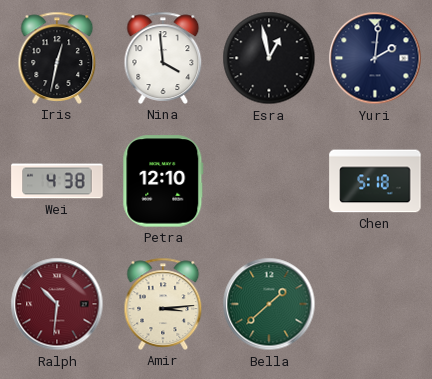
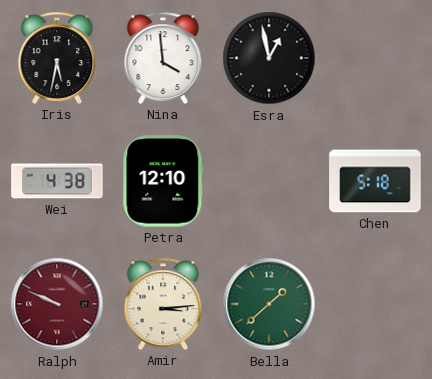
Iris: 12:32 -> 5:32
Yuri: 2:01 -> none
Ralph: 10:31 -> 9:49
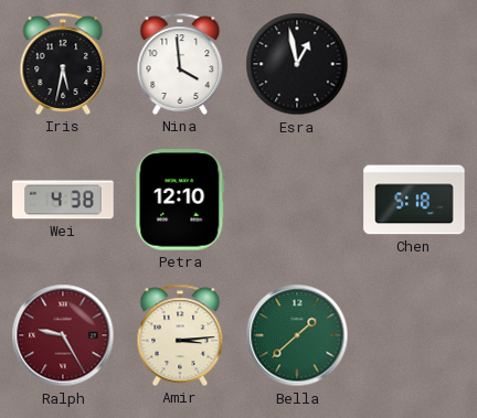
Ralph: 9:49 -> 9:25
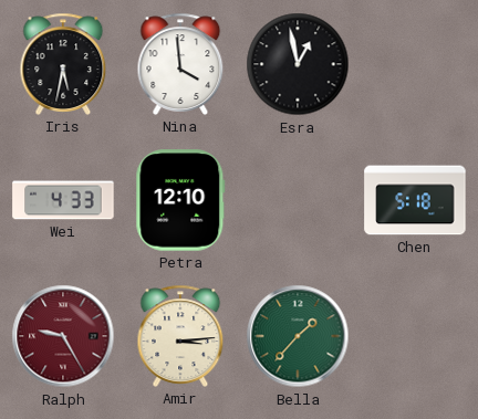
Wei: 4:38 -> 4:33
Bella: 1:38 -> 1:37
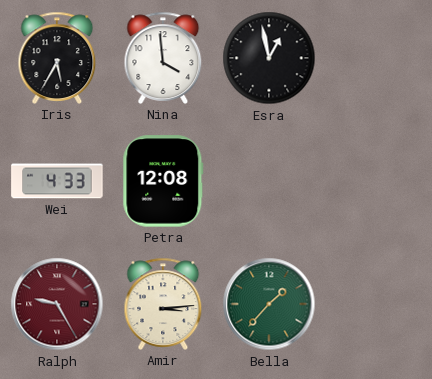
Iris: 5:32 -> 5:35
Petra: 12:10 -> 12:08
Chen: 5:18 -> none
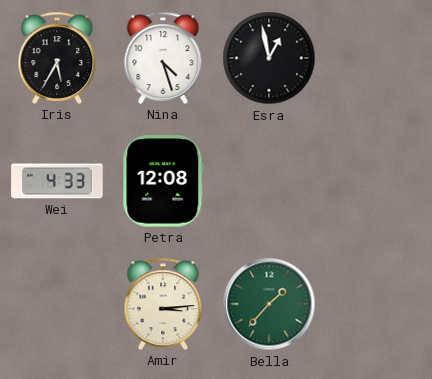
Nina: 3:59 -> 4:27
Ralph: 9:25 -> none
